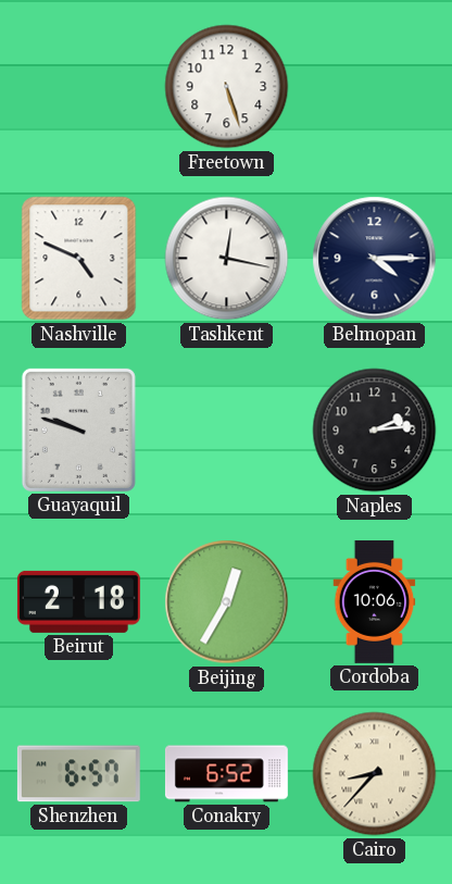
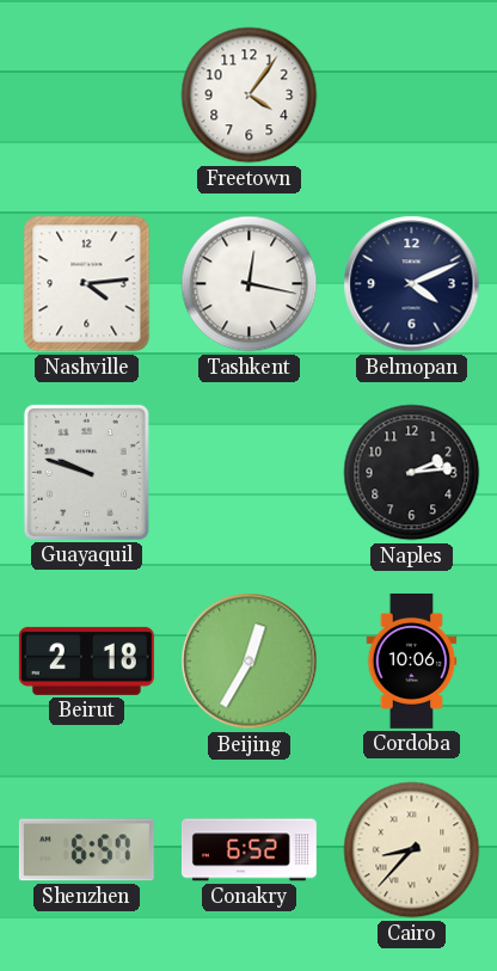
Freetown: 5:27 -> 4:06
Nashville: 4:49 -> 4:14
Belmopan: 4:15 -> 4:11
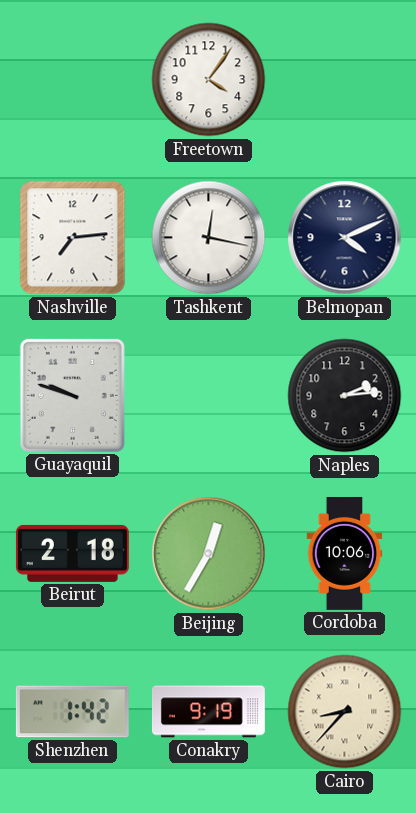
Nashville: 4:14 -> 7:14
Shenzhen: 6:57 -> 1:42
Conakry: 6:52 -> 9:19
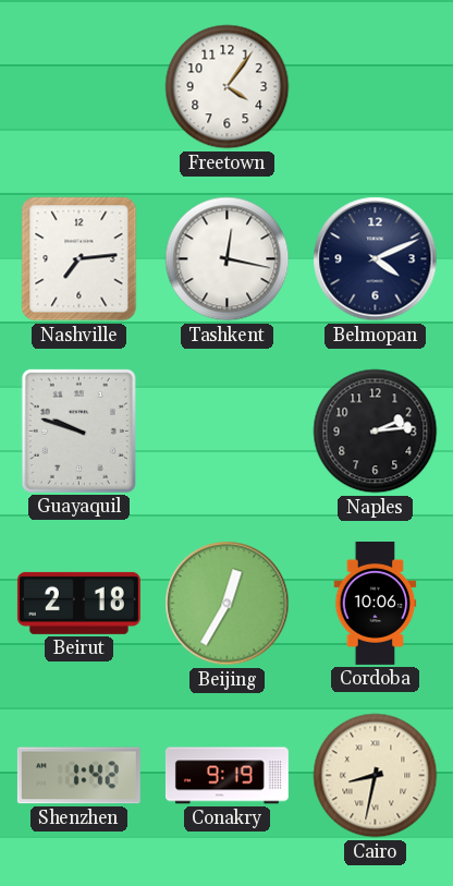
Cairo: 8:37 -> 8:32
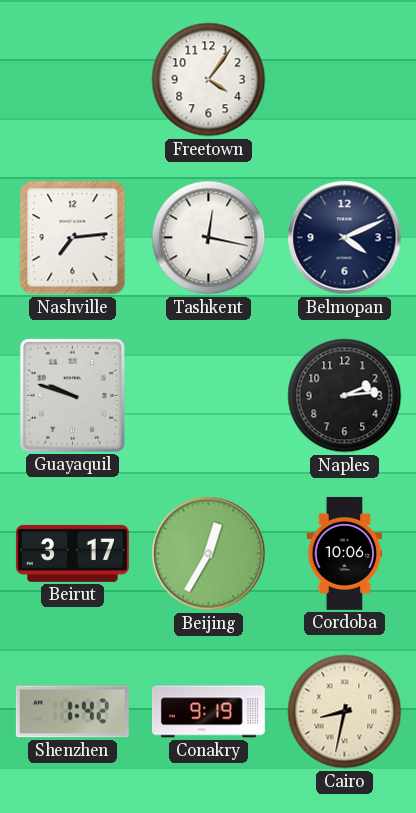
Beirut: 2:18 -> 3:17
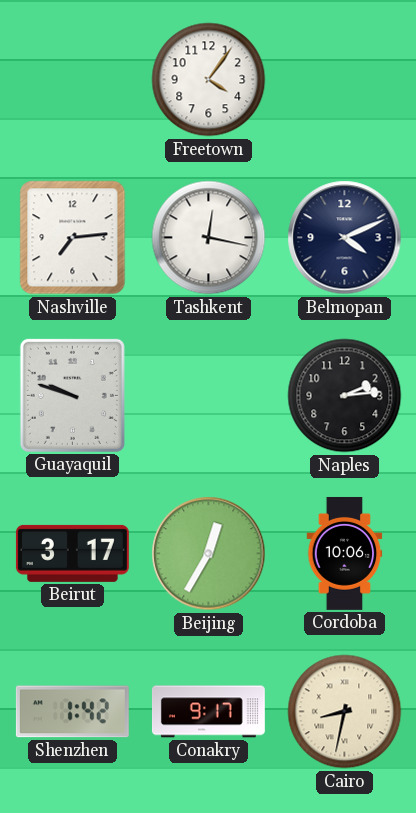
Conakry: 9:19 -> 9:17
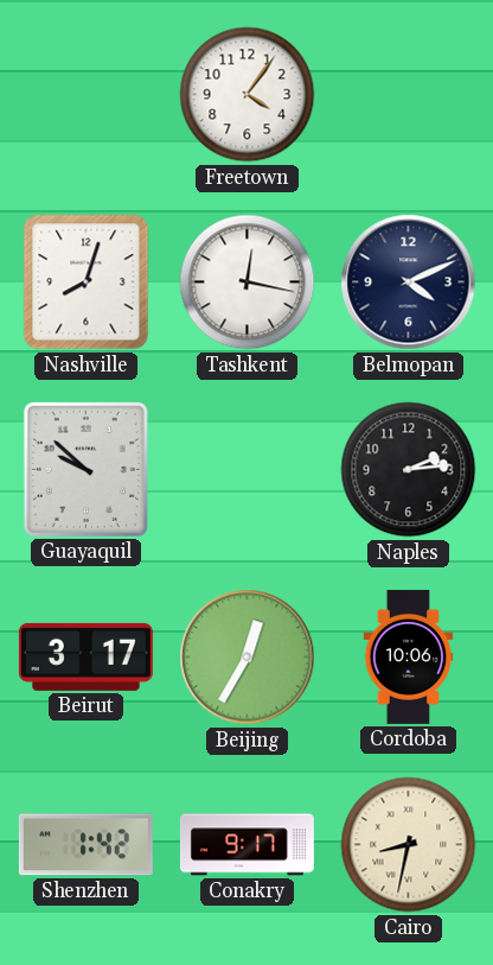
Nashville: 7:14 -> 8:03
Guayaquil: 9:48 -> 9:52
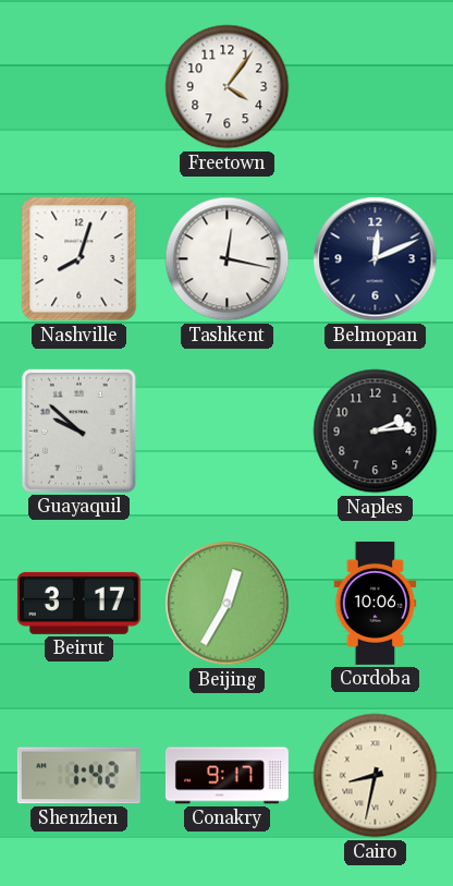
Belmopan: 4:11 -> 12:11
